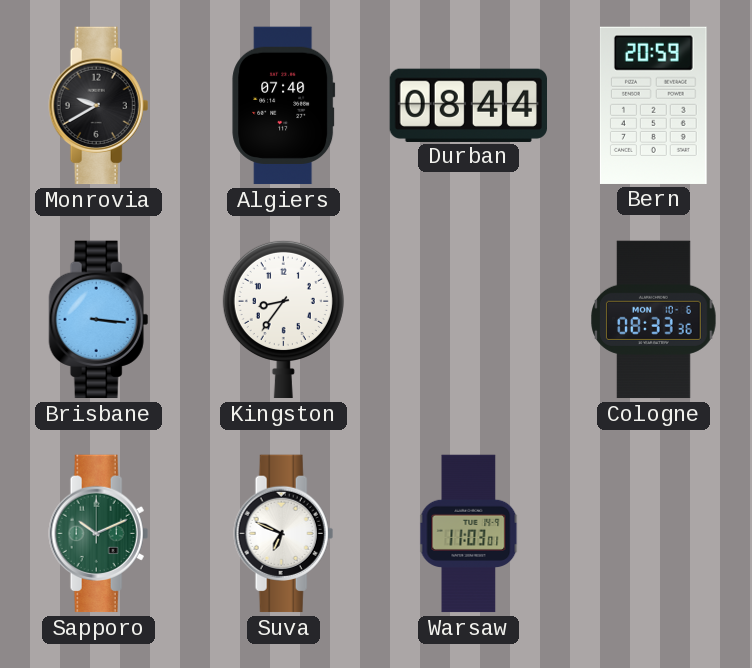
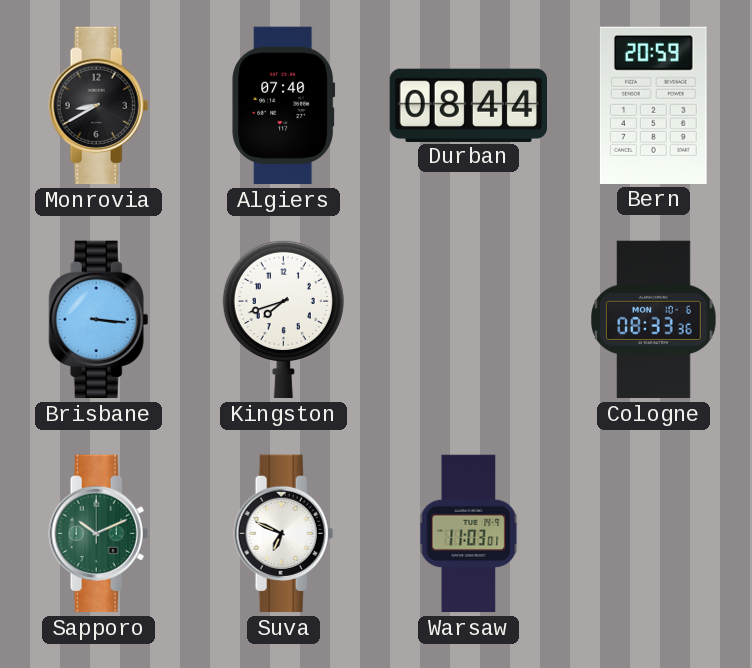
Monrovia: 9:40 -> 8:40
Kingston: 8:36 -> 7:42
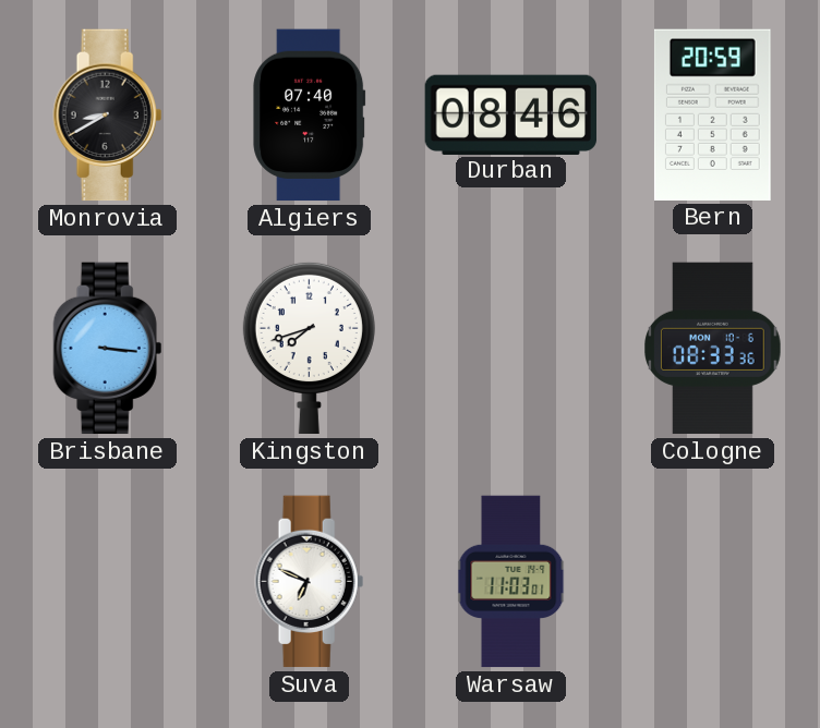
Durban: 08:44 -> 08:46
Sapporo: 10:11 -> none
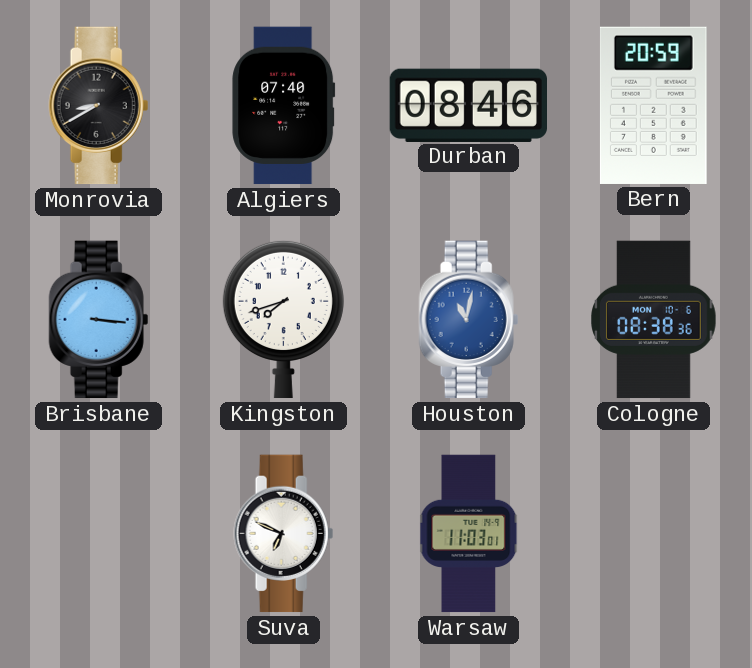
Houston: none -> 11:02
Cologne: 08:33 -> 08:38
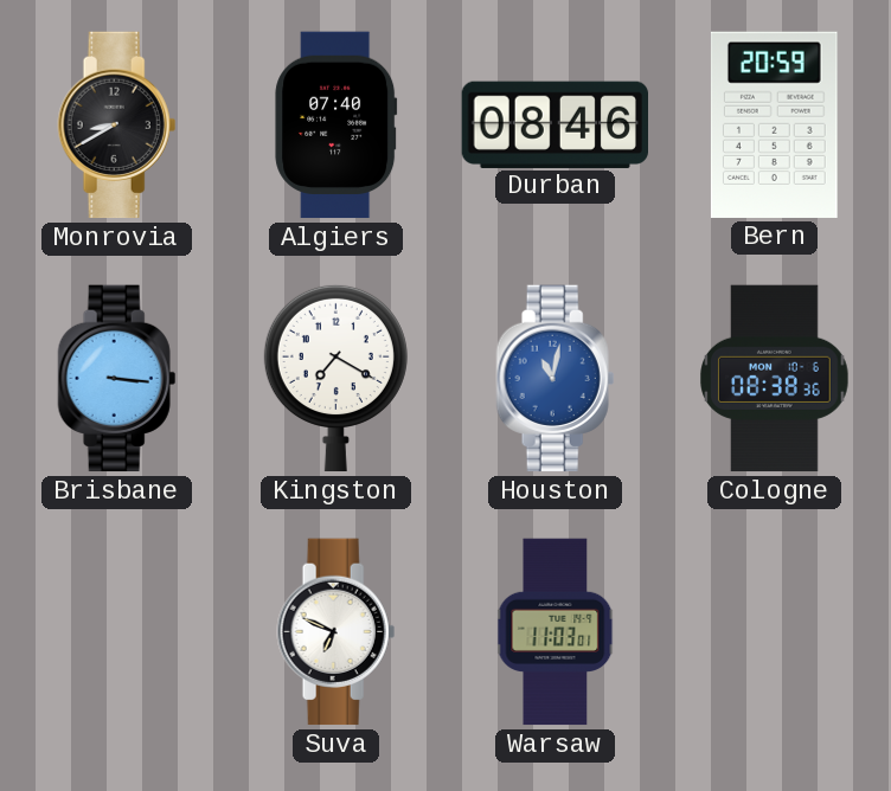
Kingston: 7:42 -> 7:20
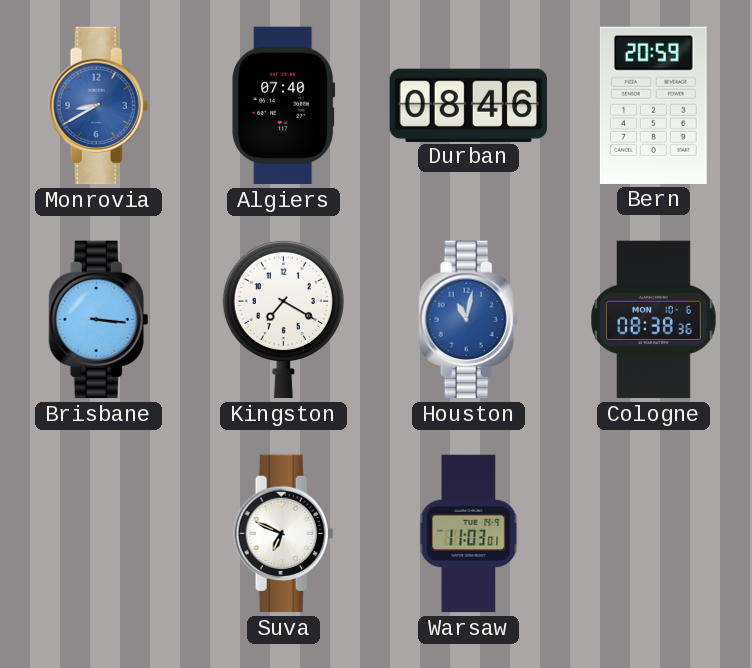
Monrovia dial: black -> blue
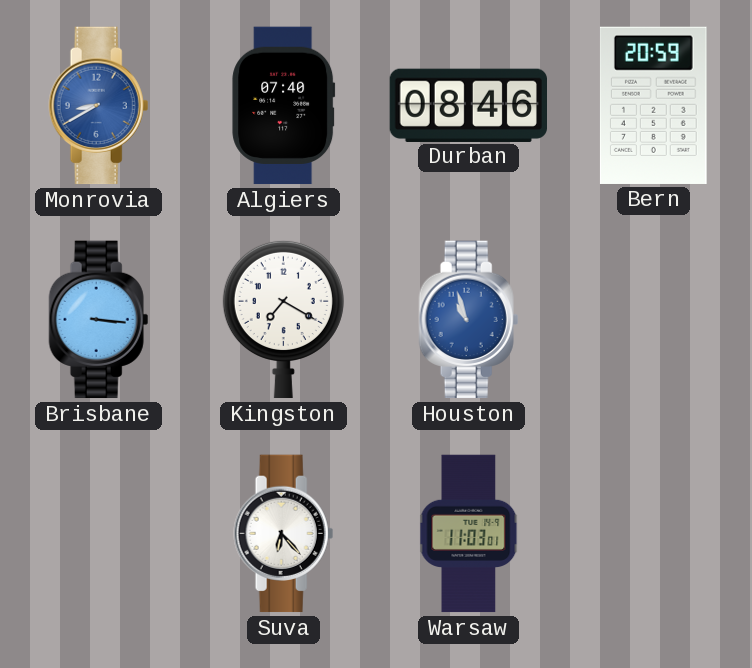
Houston: 11:02 -> 10:57
Cologne: 08:38 -> none
Suva: 6:49 -> 6:23
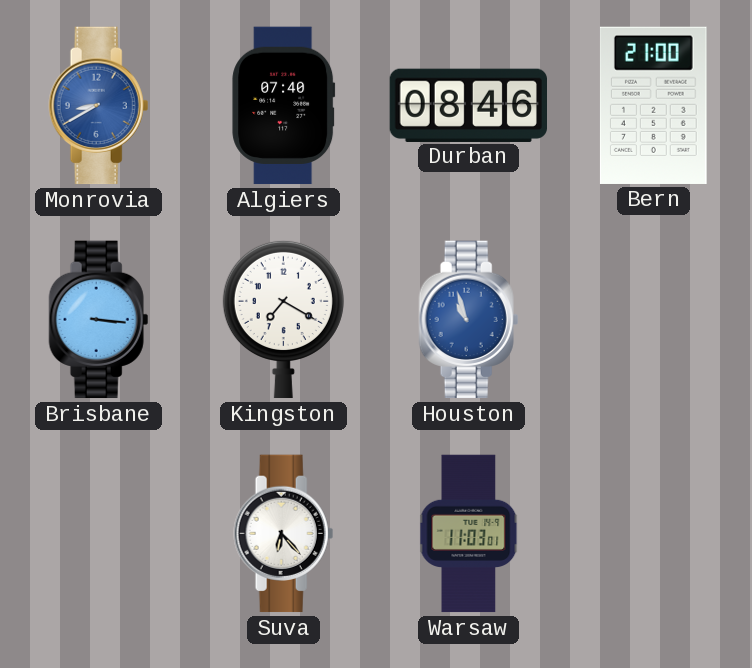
Bern: 20:59 -> 21:00
